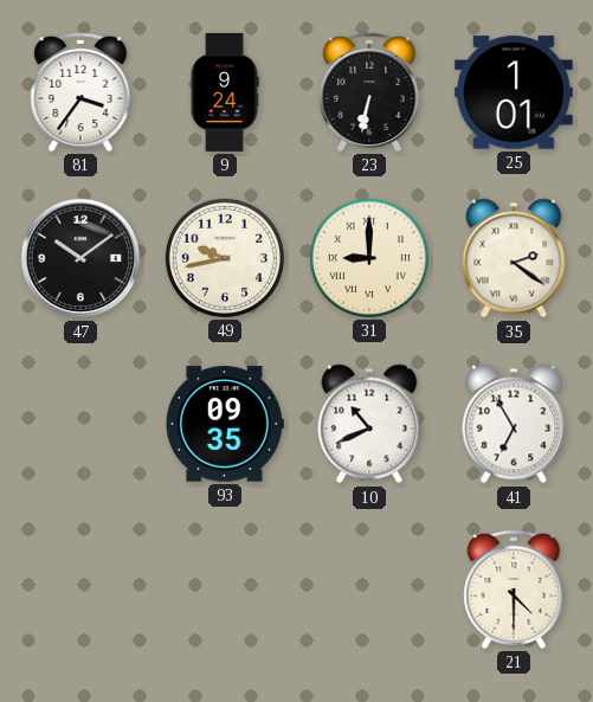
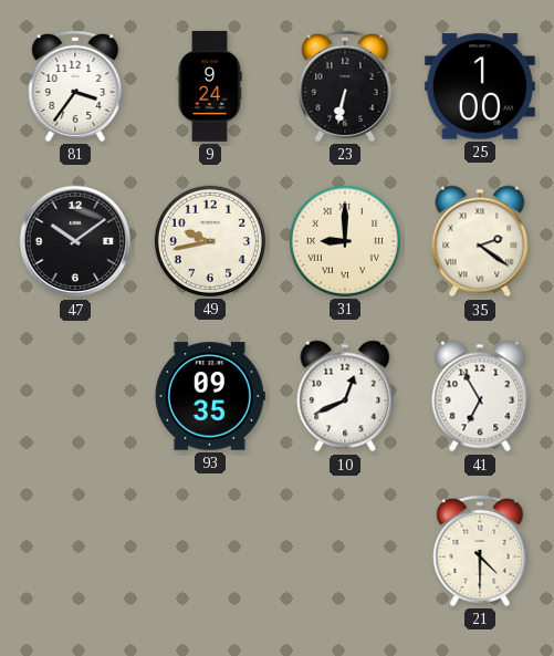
25: 1:01 -> 1:00
10: 10:41 -> 12:41
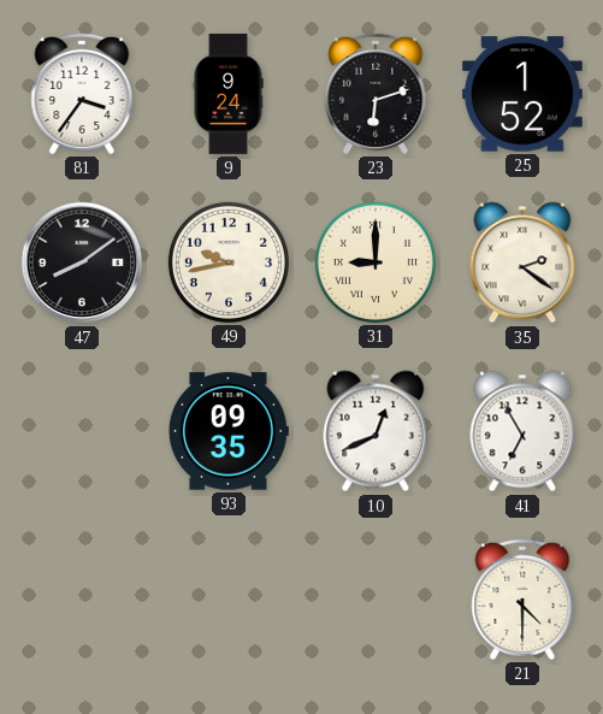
23: 6:32 -> 6:12
25: 1:00 -> 1:52
47: 10:09 -> 8:09
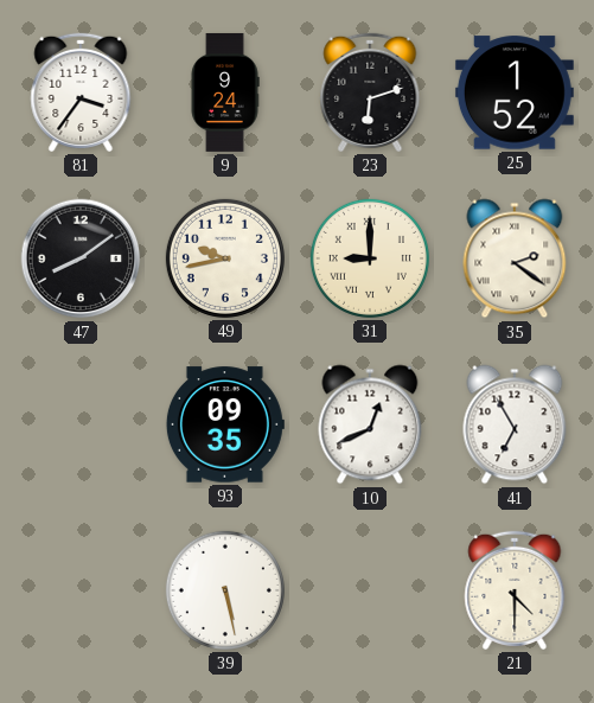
39: none -> 5:28
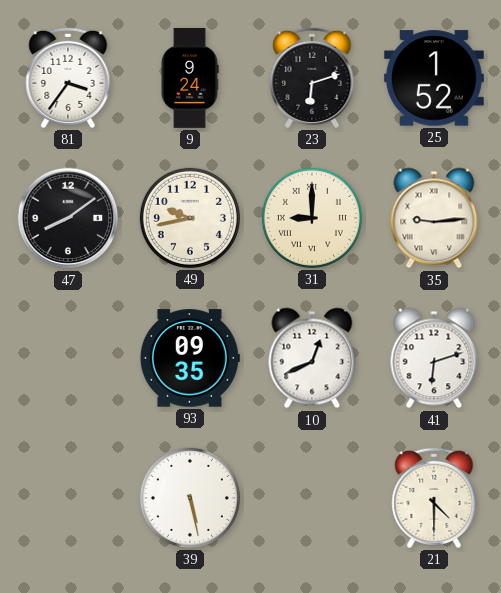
35: 2:21 -> 9:14
41: 6:55 -> 6:12
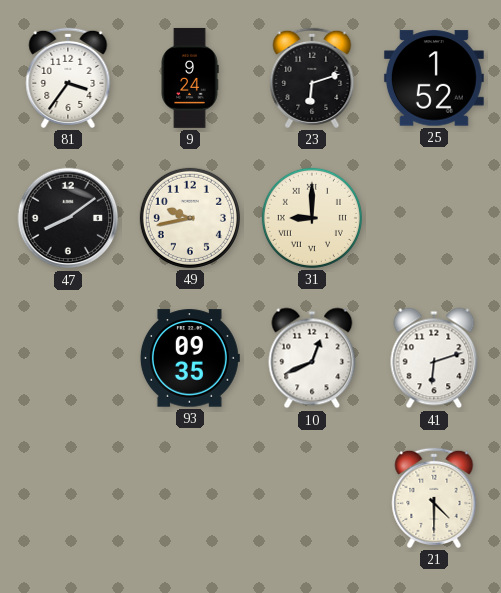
35: 9:14 -> none
39: 5:28 -> none
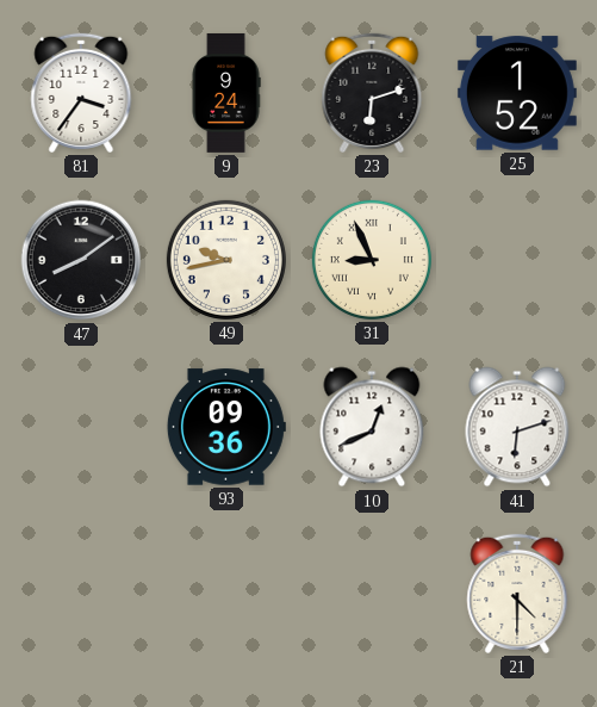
31: 9:00 -> 8:56
93: 09:35 -> 09:36
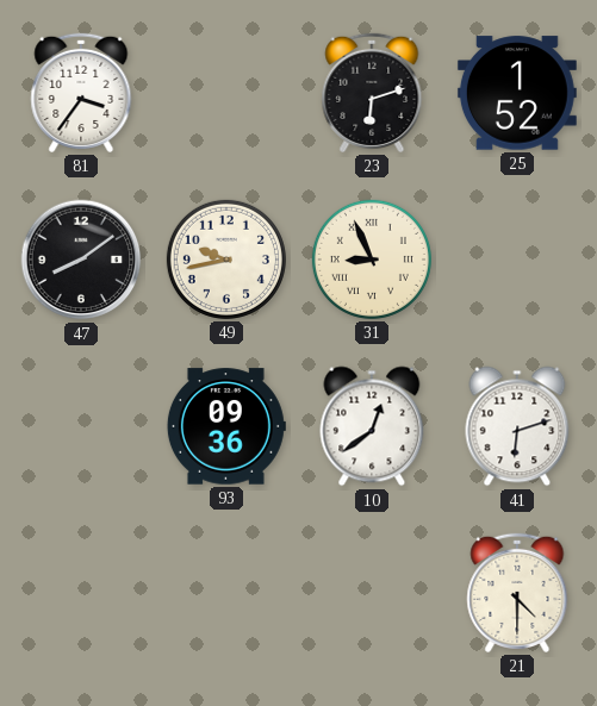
9: 9:24 -> none
10: 12:41 -> 12:39
